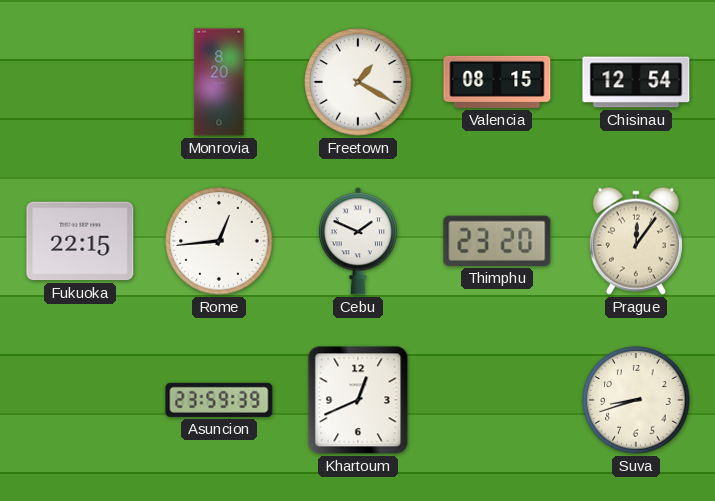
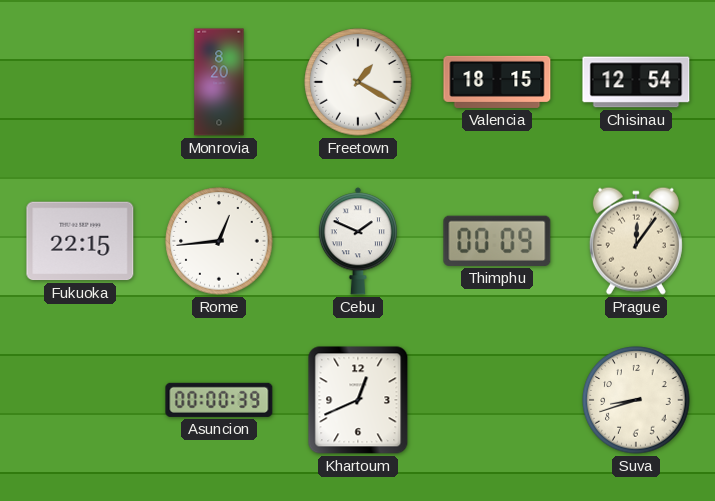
Valencia: 08:15 -> 18:15
Thimphu: 23:20 -> 00:09
Asuncion: 23:59 -> 00:00
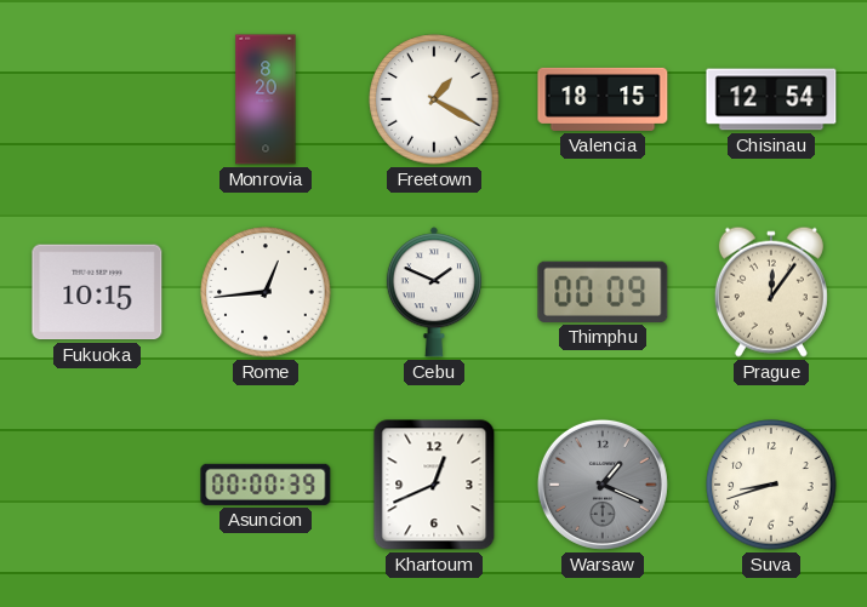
Fukuoka: 22:15 -> 10:15
Warsaw: none -> 1:19
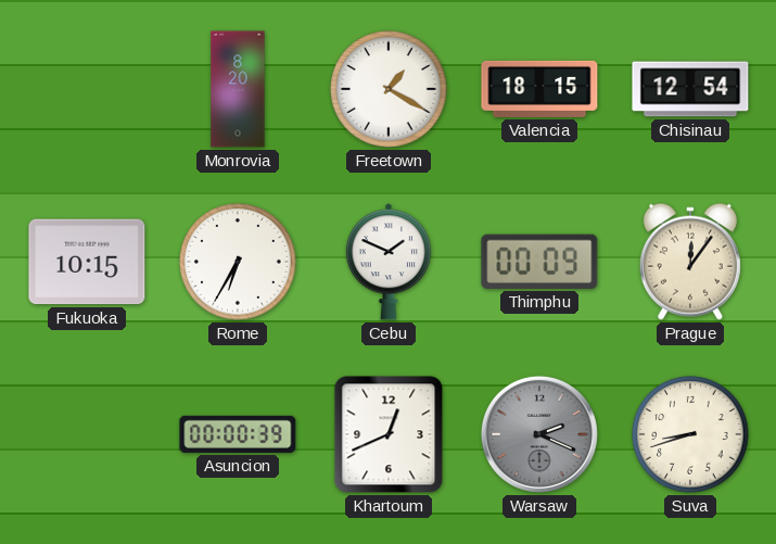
Rome: 12:44 -> 6:35
Warsaw: 1:19 -> 2:19
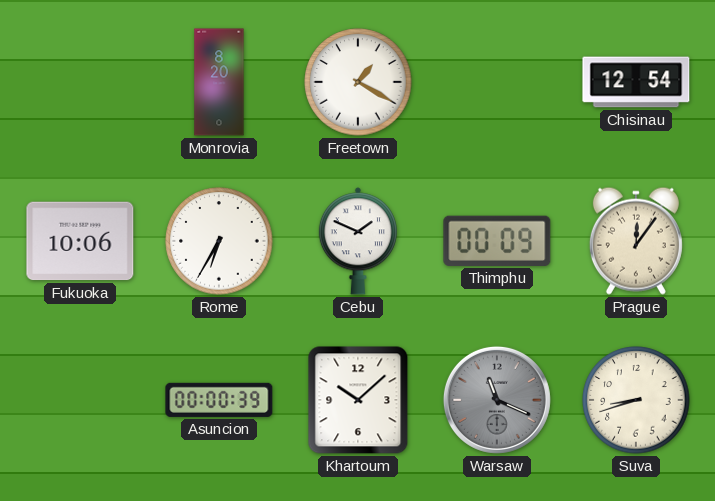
Valencia: 18:15 -> none
Fukuoka: 10:15 -> 10:06
Khartoum: 12:41 -> 10:08
Warsaw: 2:19 -> 11:19
